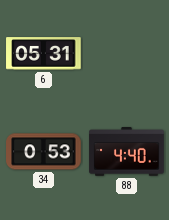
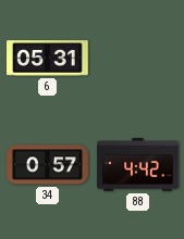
34: 0:53 -> 0:57
88: 4:40 -> 4:42
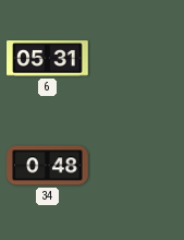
34: 0:57 -> 0:48
88: 4:42 -> none
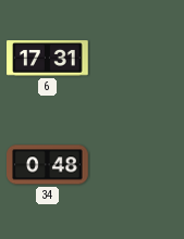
6: 05:31 -> 17:31
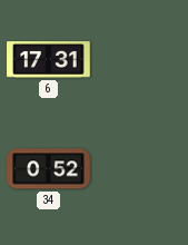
34: 0:48 -> 0:52
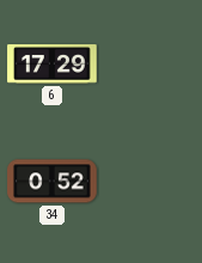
6: 17:31 -> 17:29
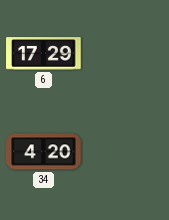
34: 0:52 -> 4:20
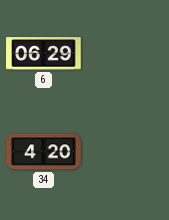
6: 17:29 -> 06:29
